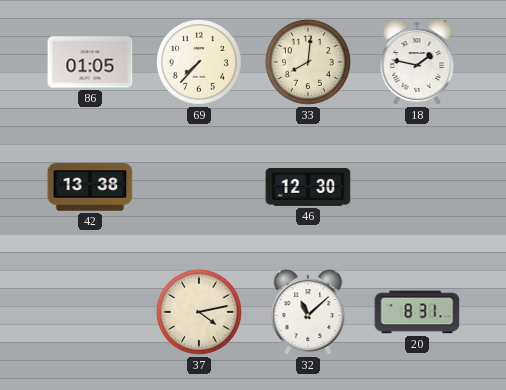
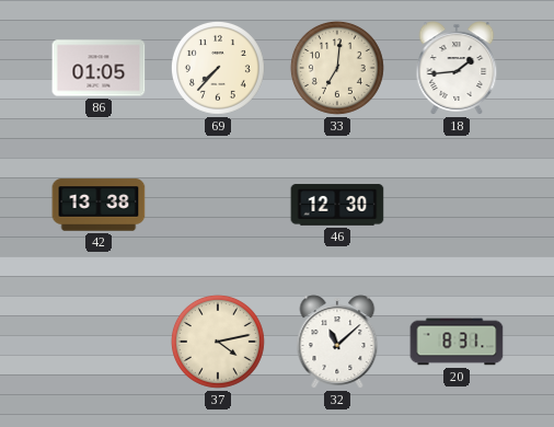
33: 8:01 -> 7:01
18: 1:47 -> 1:44
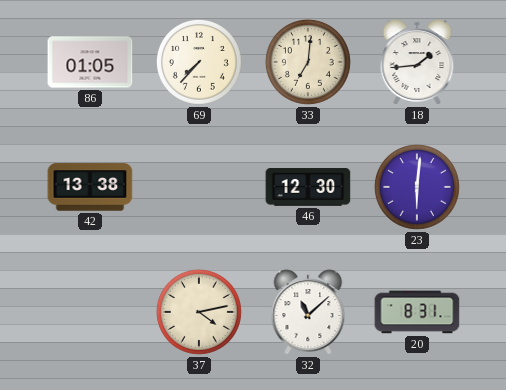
23: none -> 6:01
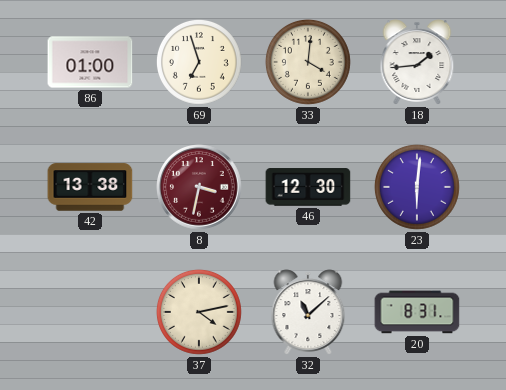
86: 01:05 -> 01:00
69: 7:37 -> 6:57
33: 7:01 -> 4:01
8: none -> 3:32
